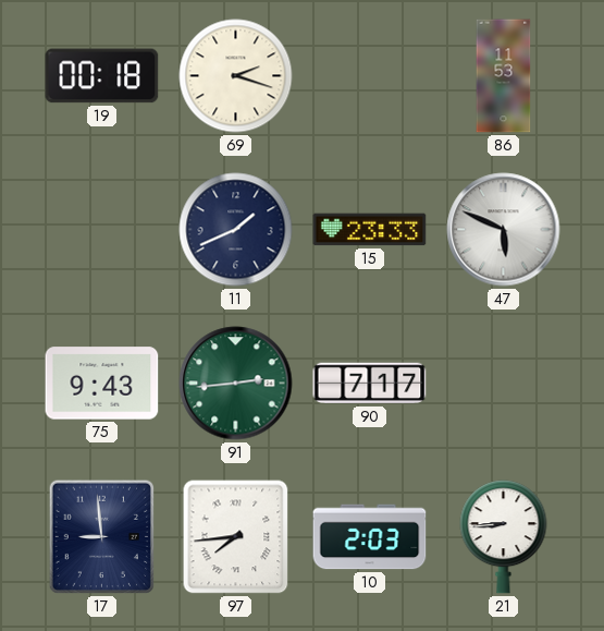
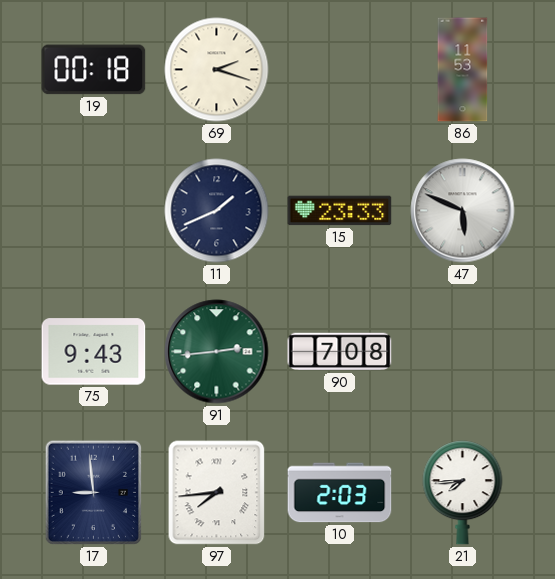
90: 7:17 -> 7:08
21: 8:44 -> 7:44
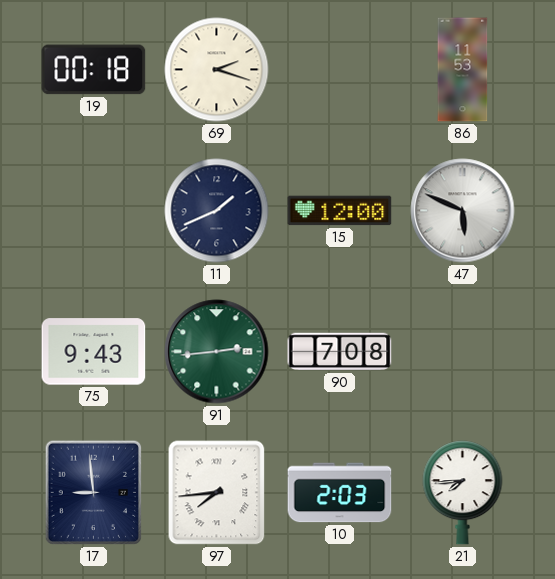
15: 23:33 -> 12:00
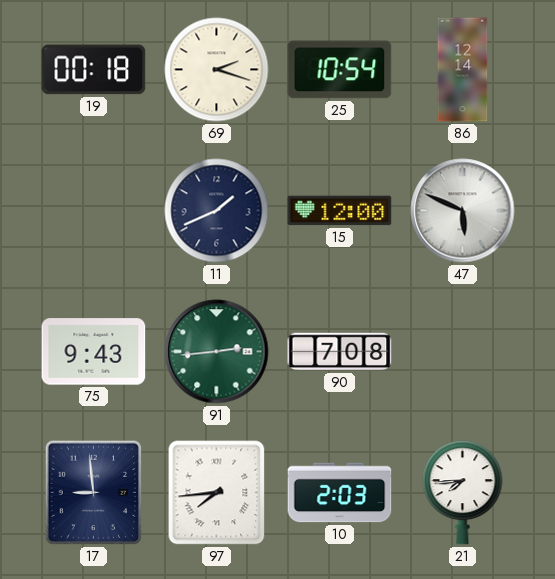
25: none -> 10:54
86: 11:53 -> 12:14
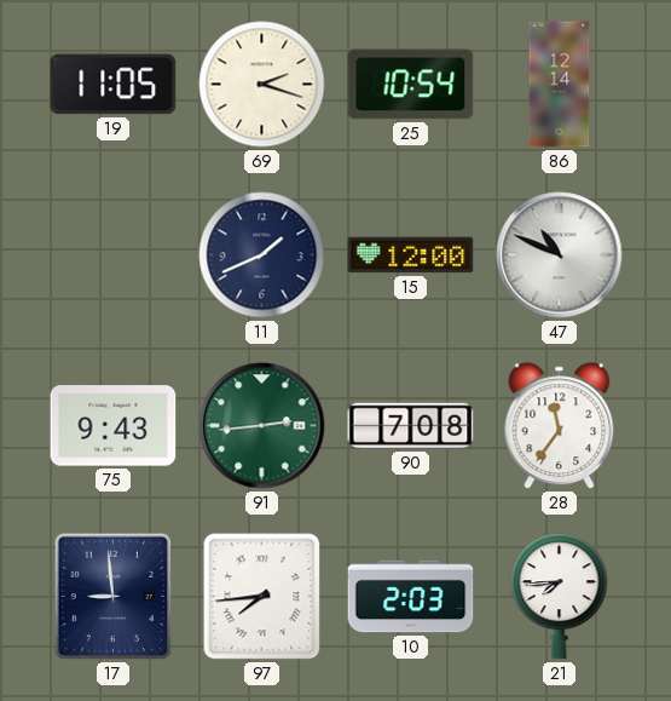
19: 00:18 -> 11:05
47: 5:49 -> 10:49
28: none -> 11:36
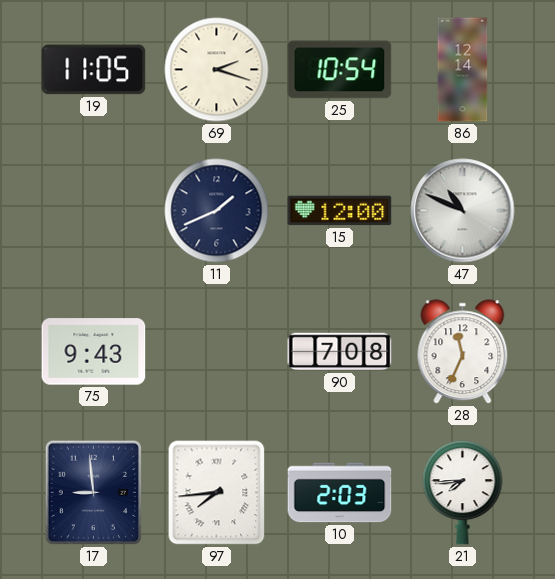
91: 2:44 -> none
28: 11:36 -> 11:34
